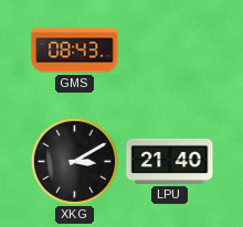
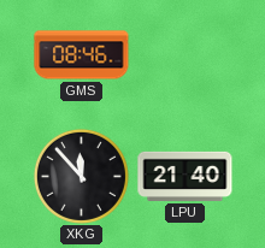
GMS: 08:43 -> 08:46
XKG: 3:10 -> 11:53
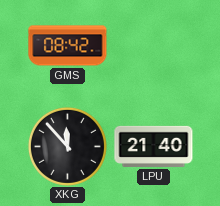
GMS: 08:46 -> 08:42
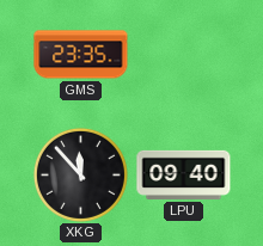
GMS: 08:42 -> 23:35
LPU: 21:40 -> 09:40
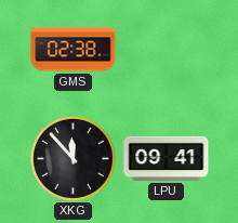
GMS: 23:35 -> 02:38
LPU: 09:40 -> 09:41
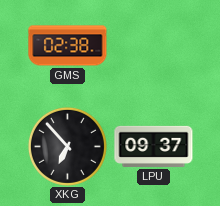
XKG: 11:53 -> 6:53
LPU: 09:41 -> 09:37
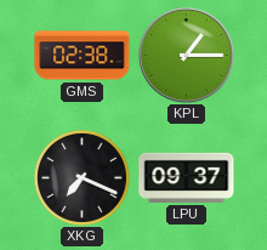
KPL: none -> 1:15
XKG: 6:53 -> 7:19
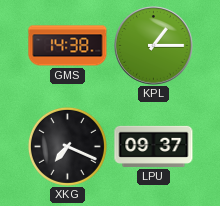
GMS: 02:38 -> 14:38
